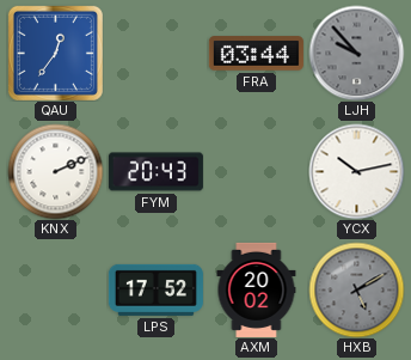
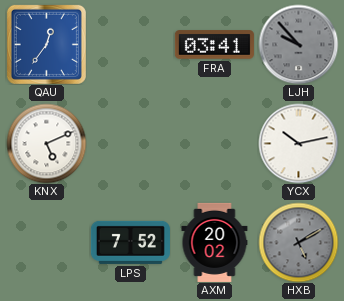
FRA: 03:44 -> 03:41
KNX: 2:11 -> 5:11
FYM: 20:43 -> none
LPS: 17:52 -> 7:52
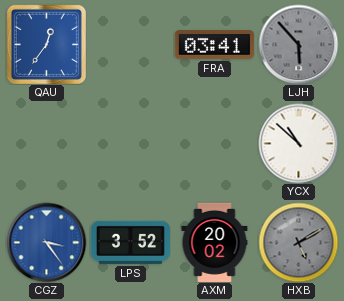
LJH: 9:53 -> 5:53
KNX: 5:11 -> none
YCX: 10:13 -> 10:52
CGZ: none -> 3:24
LPS: 7:52 -> 3:52
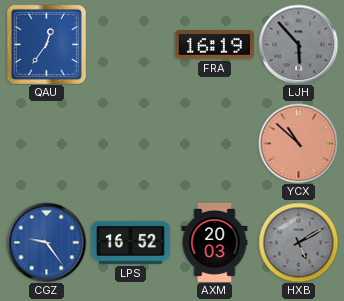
FRA: 03:41 -> 16:19
YCX dial: white -> salmon
CGZ: 3:24 -> 9:24
LPS: 3:52 -> 16:52
AXM: 20:02 -> 20:03
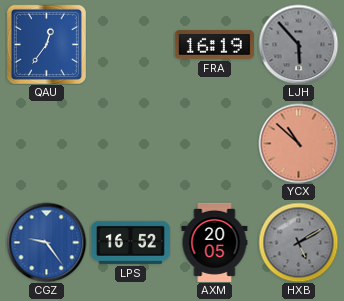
AXM: 20:03 -> 20:05
